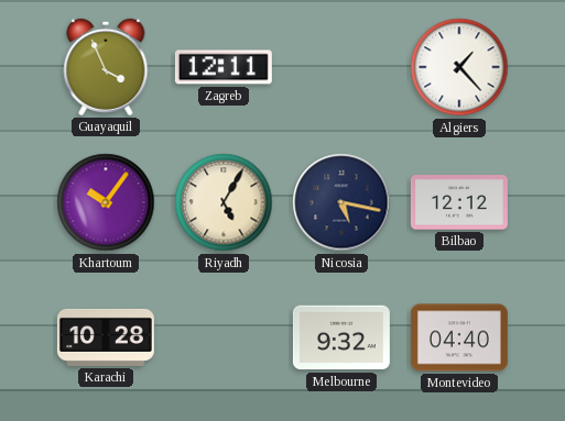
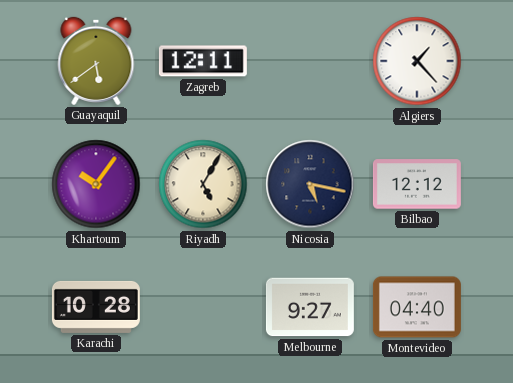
Guayaquil: 3:56 -> 5:39
Melbourne: 9:32 -> 9:27
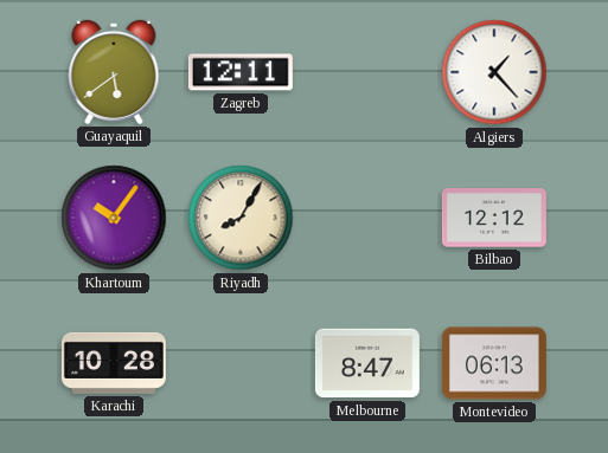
Riyadh: 5:05 -> 8:05
Nicosia: 5:17 -> none
Melbourne: 9:27 -> 8:47
Montevideo: 04:40 -> 06:13
